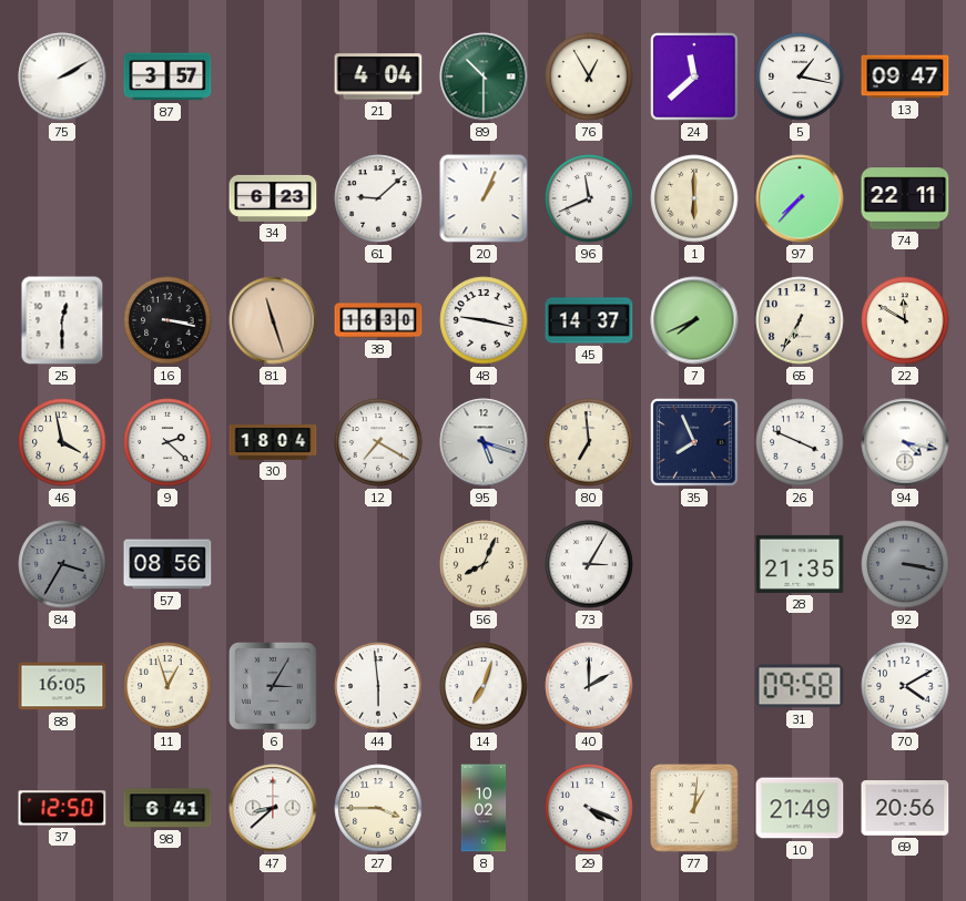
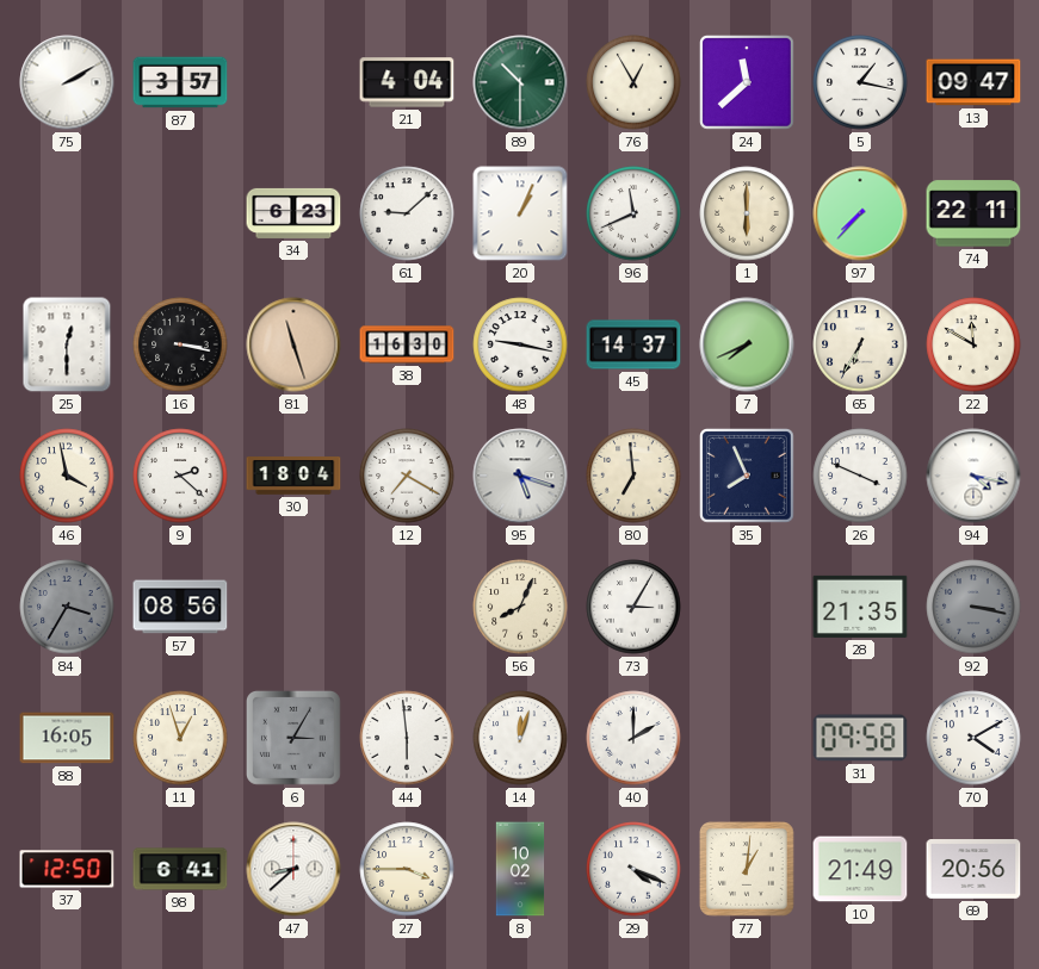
14: 7:03 -> 12:03
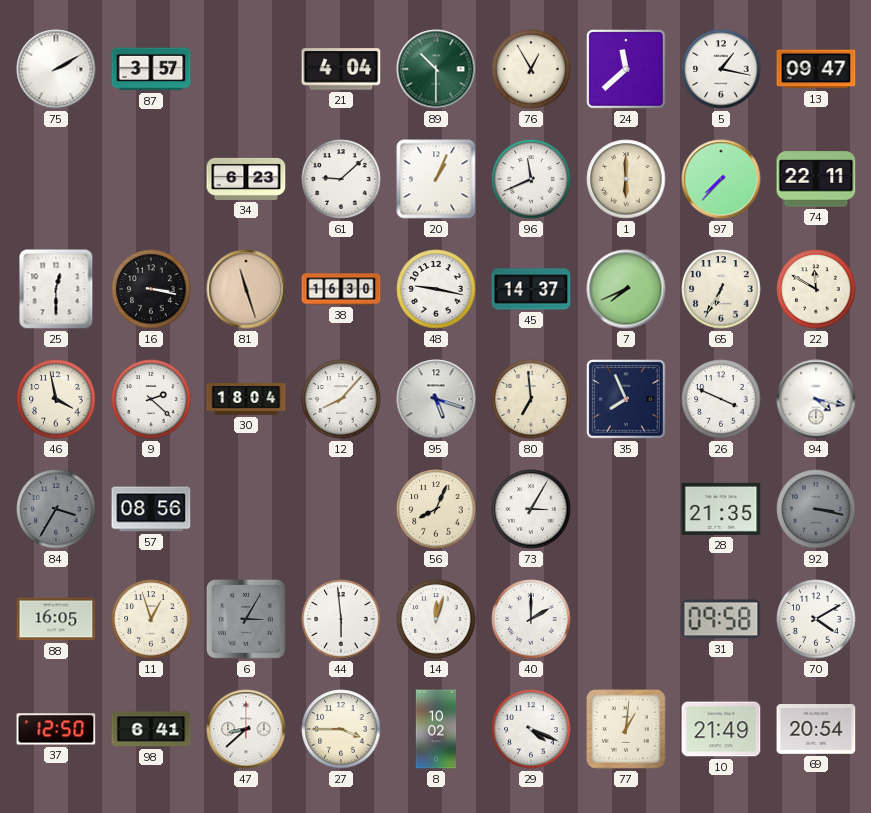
12: 7:20 -> 8:07
69: 20:56 -> 20:54
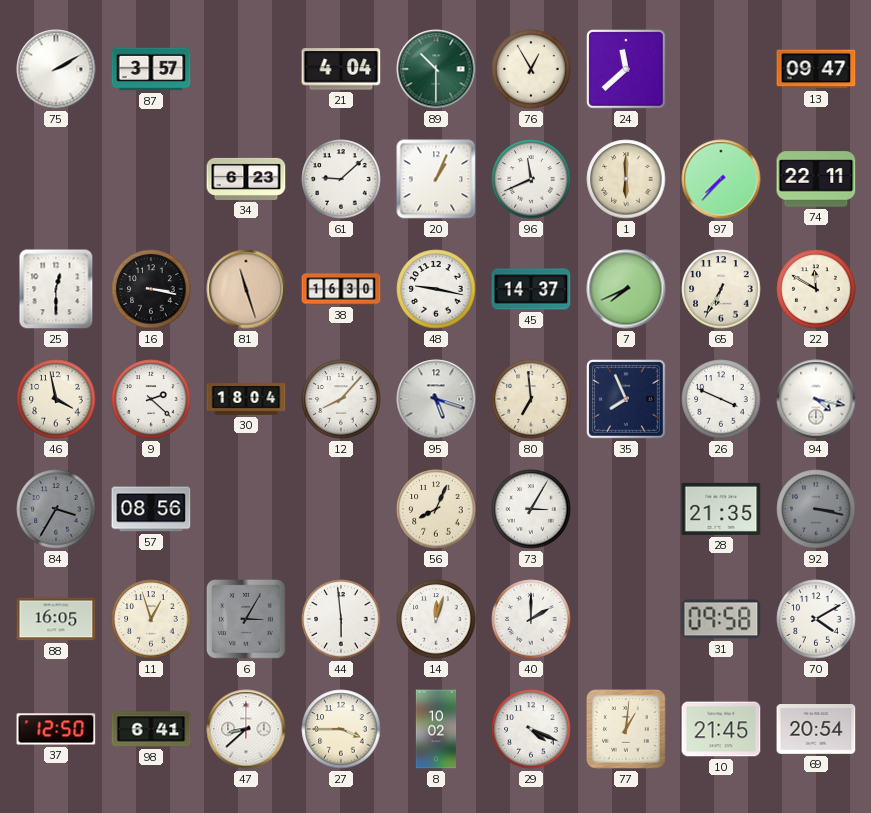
5: 1:17 -> none
10: 21:49 -> 21:45
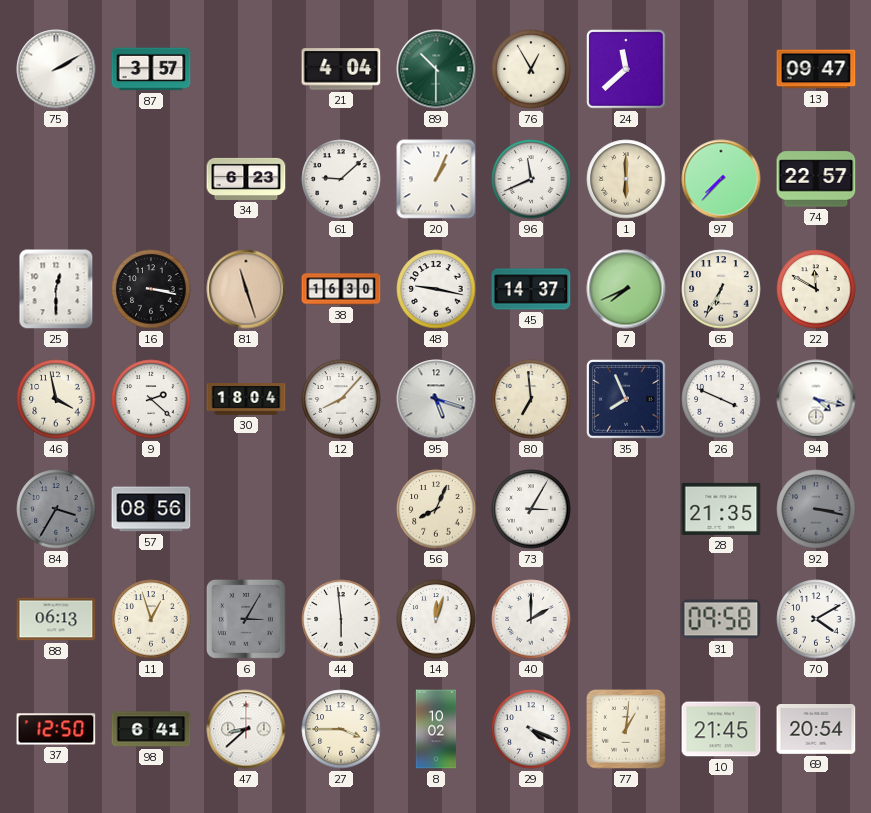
74: 22:11 -> 22:57
88: 16:05 -> 06:13
